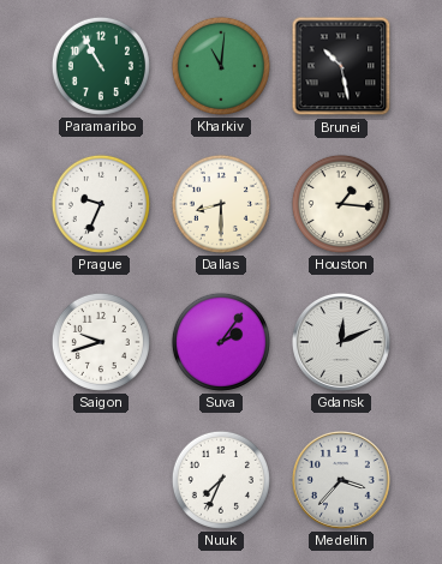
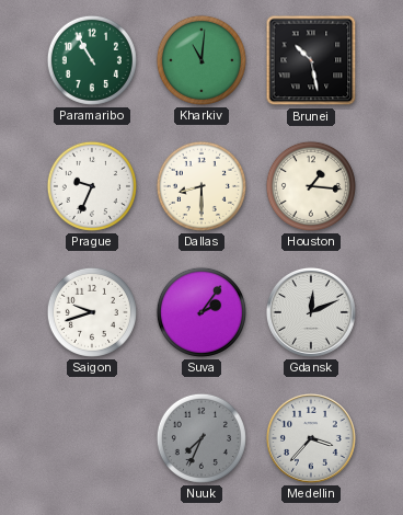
Nuuk dial: white -> grey
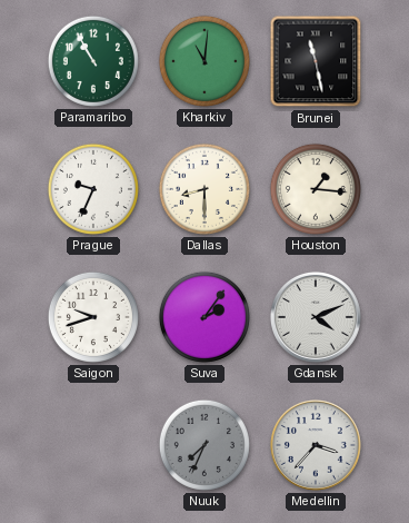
Brunei: 10:28 -> 11:28
Gdansk: 12:11 -> 4:11
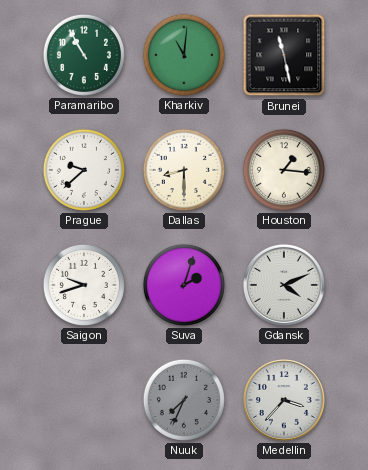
Prague: 9:34 -> 9:38
Suva: 2:06 -> 2:03
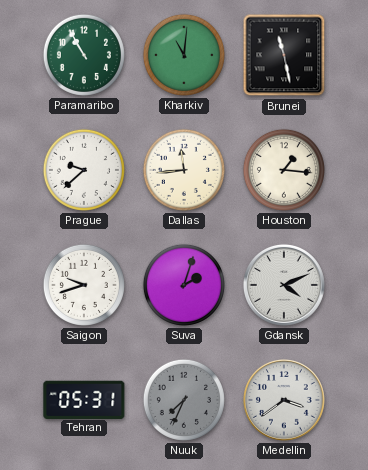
Dallas: 8:30 -> 11:44
Tehran: none -> 05:31
Medellin: 3:37 -> 3:39
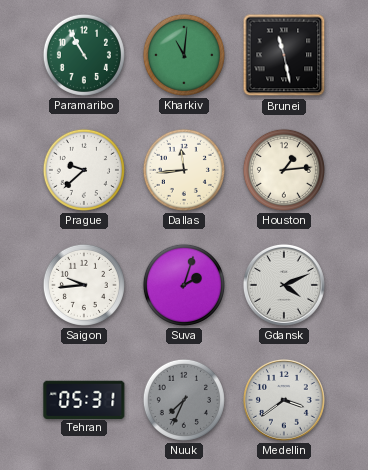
Houston: 1:16 -> 1:14
Saigon: 9:42 -> 9:44
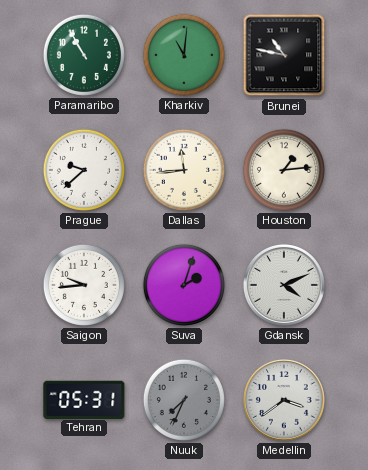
Brunei: 11:28 -> 10:47
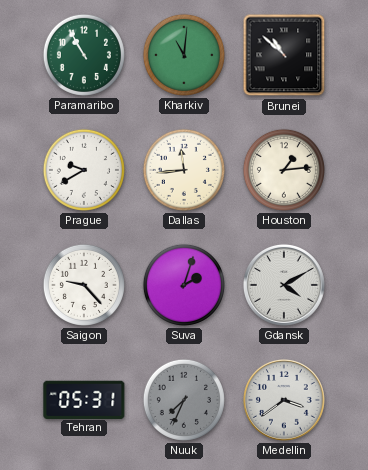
Brunei: 10:47 -> 10:52
Prague: 9:38 -> 9:40
Saigon: 9:44 -> 9:23
Gdansk: 4:11 -> 4:10
